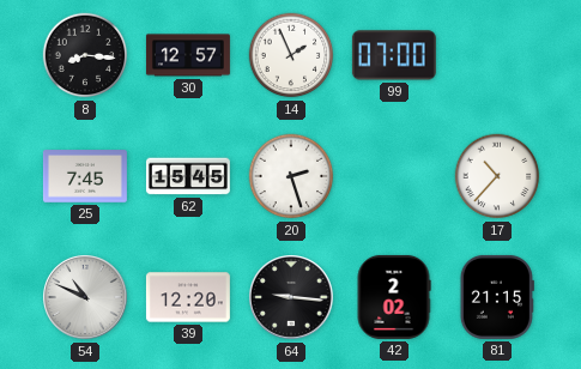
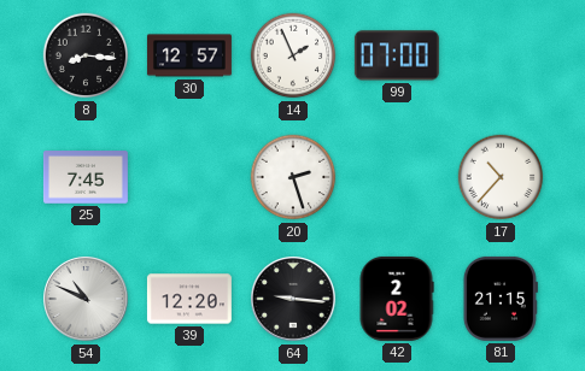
62: 15:45 -> none
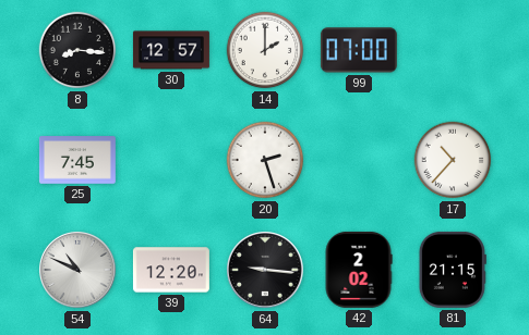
14: 1:56 -> 2:00
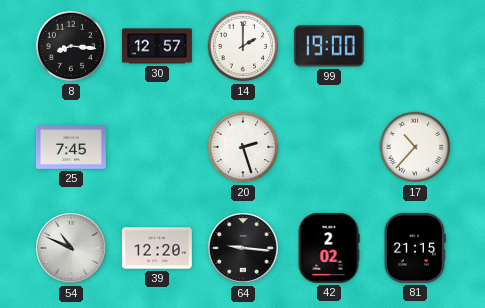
99: 07:00 -> 19:00
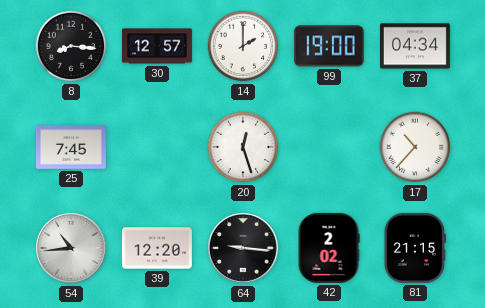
37: none -> 04:34
20: 2:27 -> 12:27
54: 10:49 -> 10:44
